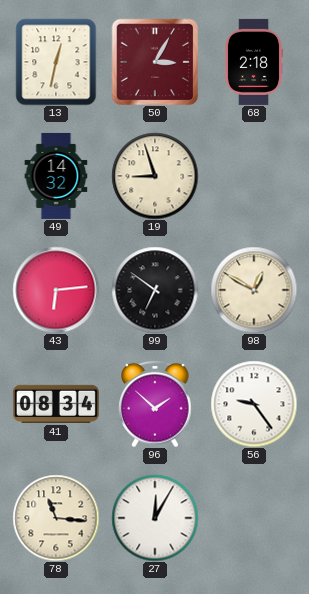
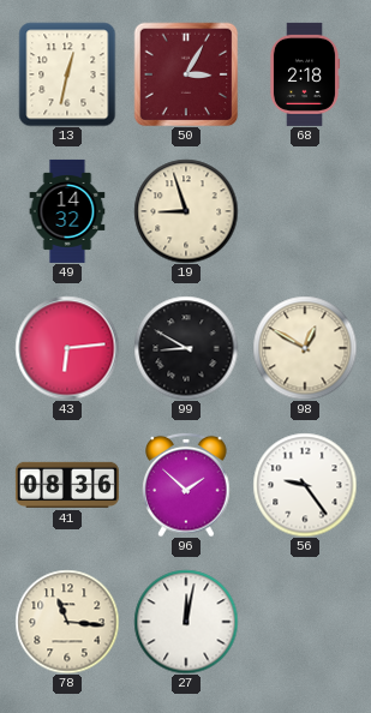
99: 6:51 -> 8:50
41: 08:34 -> 08:36
27: 12:05 -> 12:02
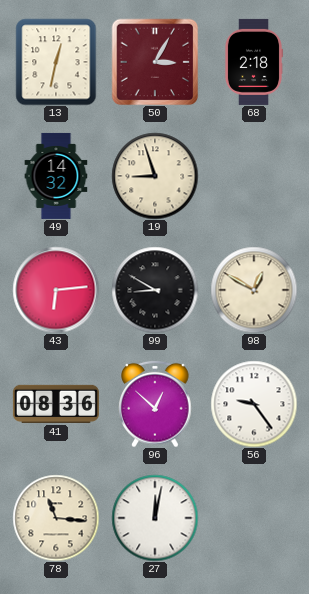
96: 1:52 -> 12:52
